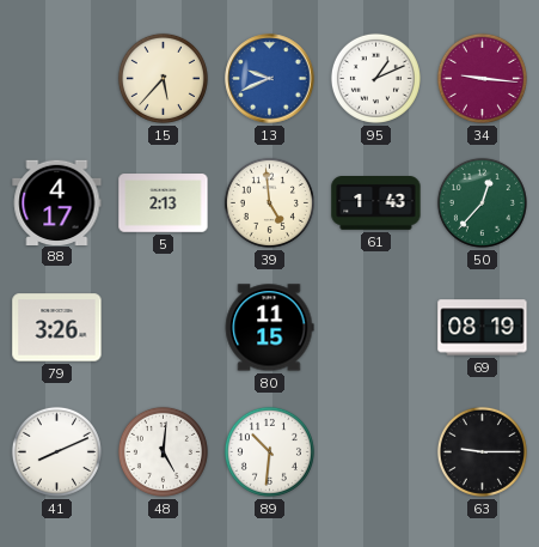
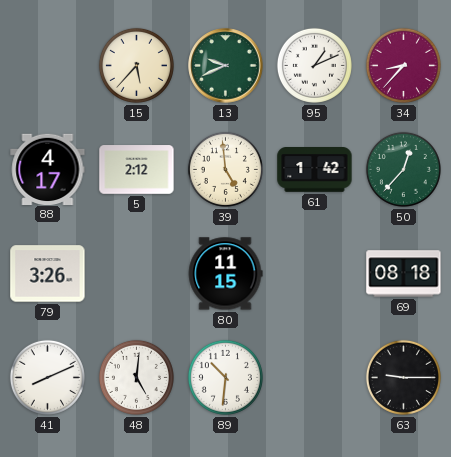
13 dial: blue -> green
34: 9:16 -> 8:37
5: 2:13 -> 2:12
61: 1:43 -> 1:42
69: 08:19 -> 08:18
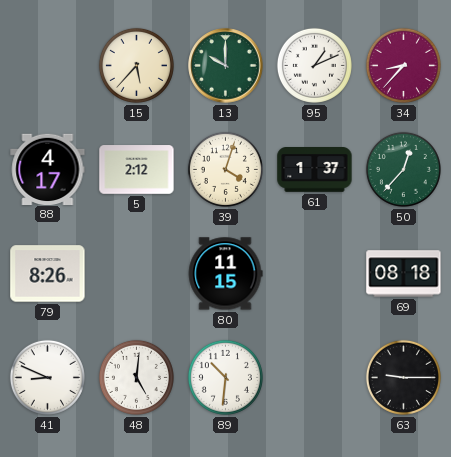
13: 9:41 -> 10:00
39: 4:59 -> 4:03
61: 1:42 -> 1:37
79: 3:26 -> 8:26
41: 8:11 -> 8:49
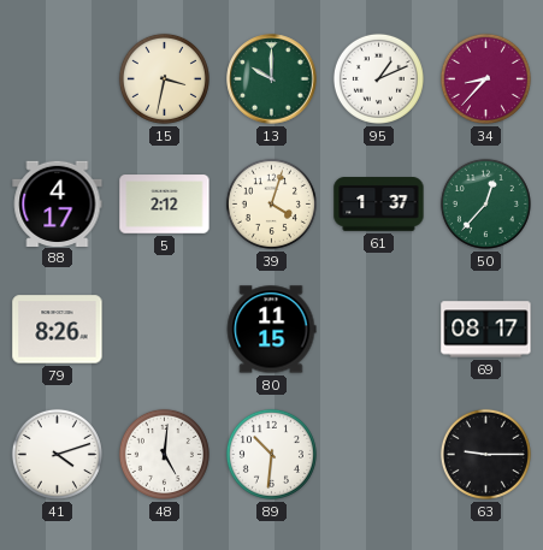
15: 5:37 -> 3:32
69: 08:18 -> 08:17
41: 8:49 -> 4:12
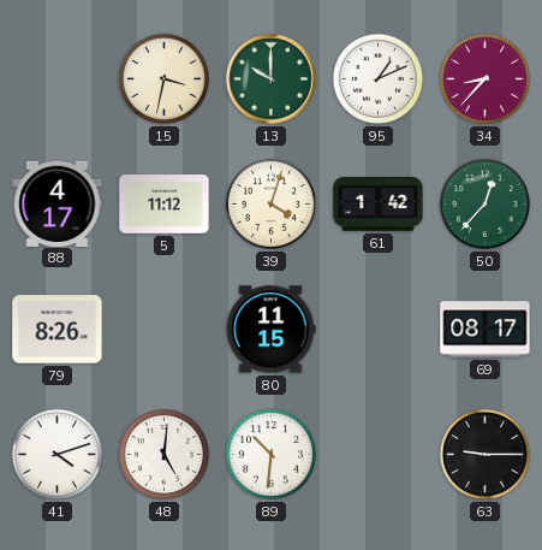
5: 2:12 -> 11:12
61: 1:37 -> 1:42
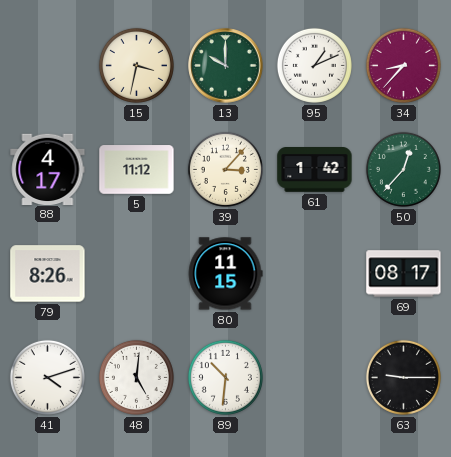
39: 4:03 -> 3:07
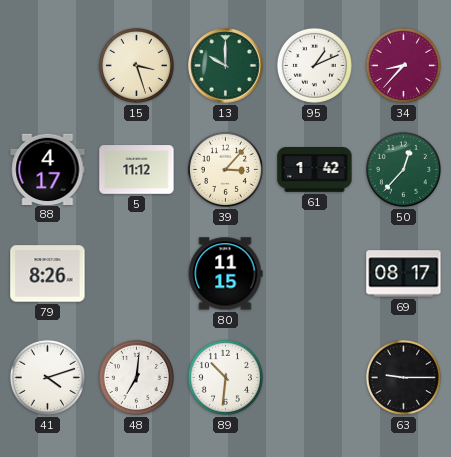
15: 3:32 -> 3:27
48: 5:01 -> 7:01
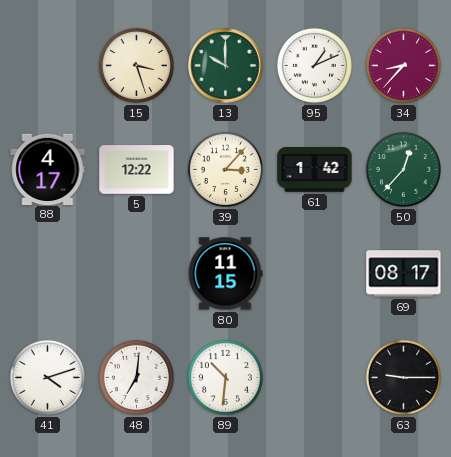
5: 11:12 -> 12:22
79: 8:26 -> none
